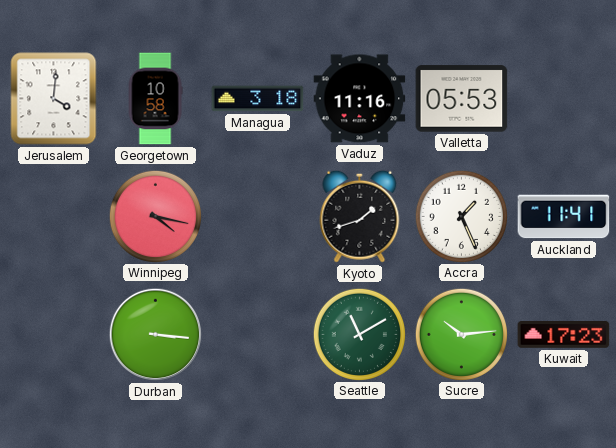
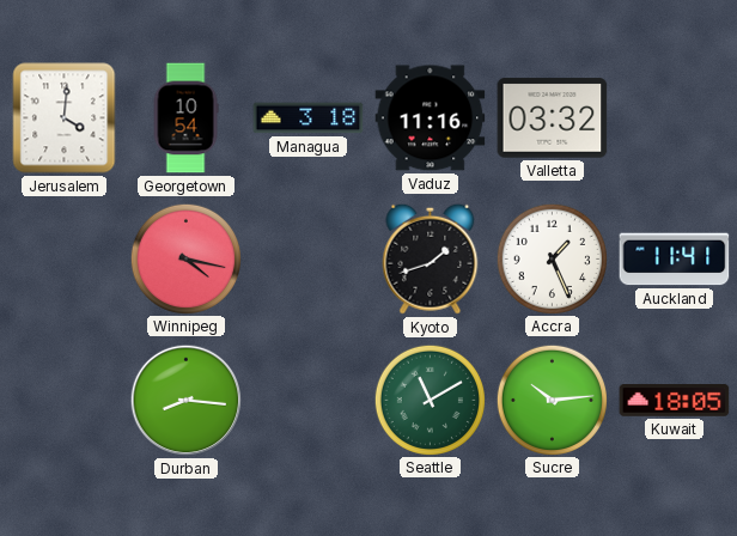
Georgetown: 10:58 -> 10:54
Valletta: 05:53 -> 03:32
Durban: 3:16 -> 8:16
Kuwait: 17:23 -> 18:05
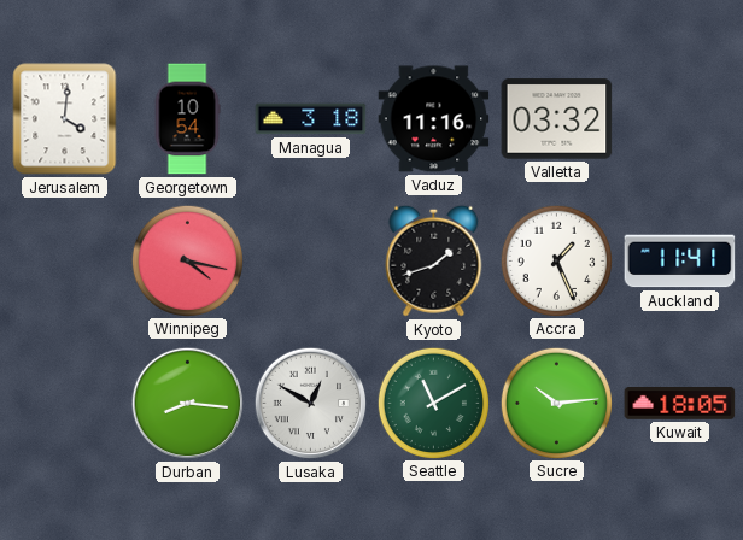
Lusaka: none -> 12:50
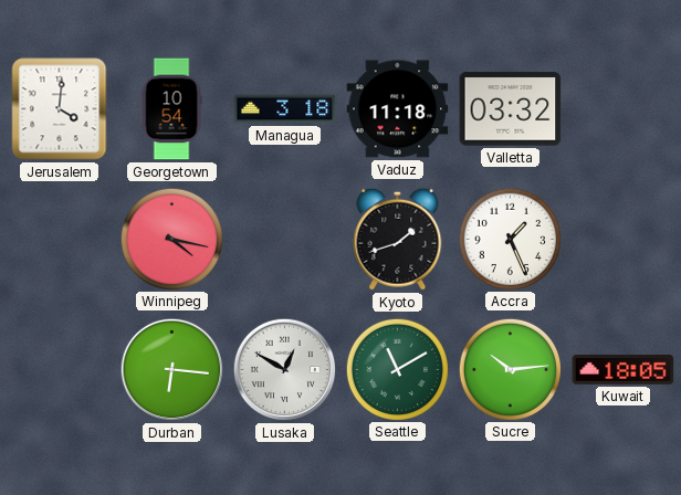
Vaduz: 11:16 -> 11:18
Auckland: 11:41 -> none
Durban: 8:16 -> 6:16
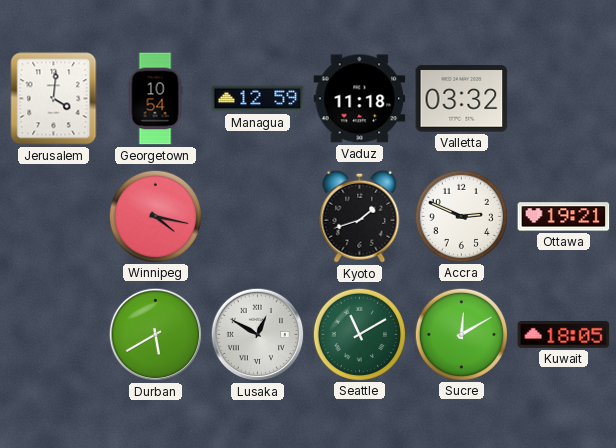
Managua: 3:18 -> 12:59
Accra: 1:26 -> 2:49
Ottawa: none -> 19:21
Durban: 6:16 -> 5:40
Sucre: 10:14 -> 12:10
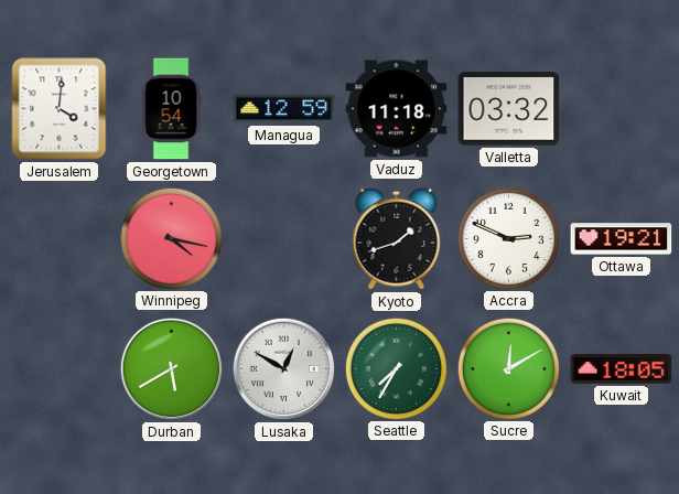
Seattle: 11:10 -> 7:35
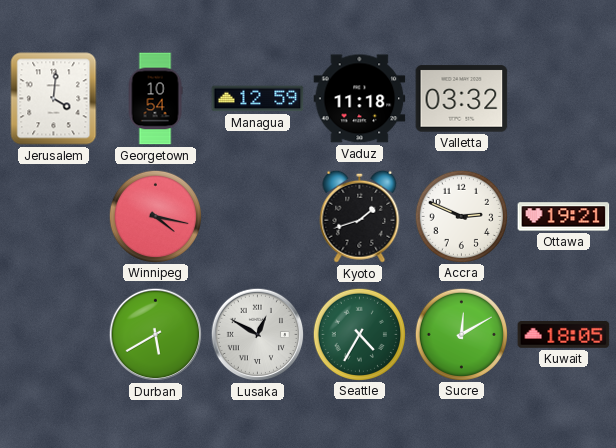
Seattle: 7:35 -> 4:35
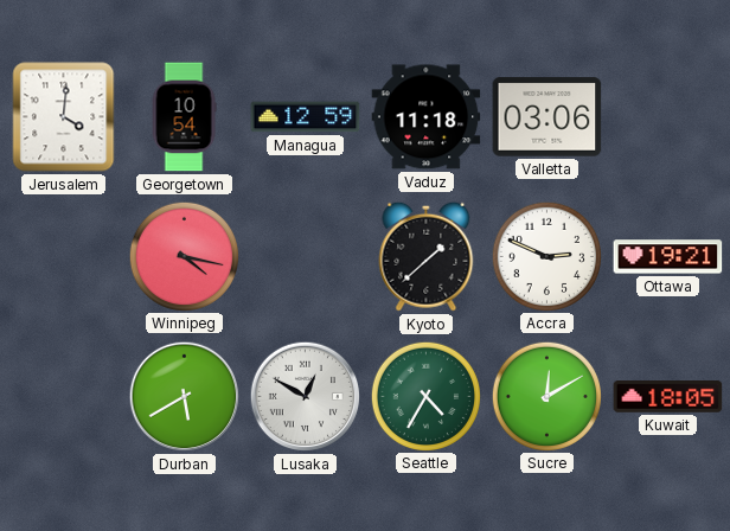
Valletta: 03:32 -> 03:06
Kyoto: 1:42 -> 1:38
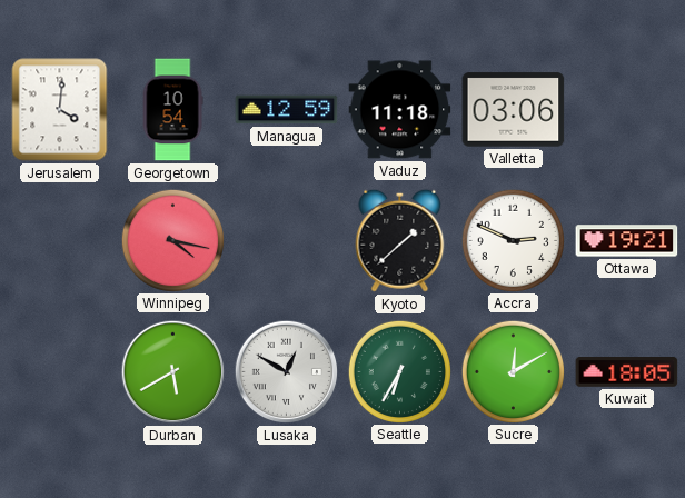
Seattle: 4:35 -> 6:35
